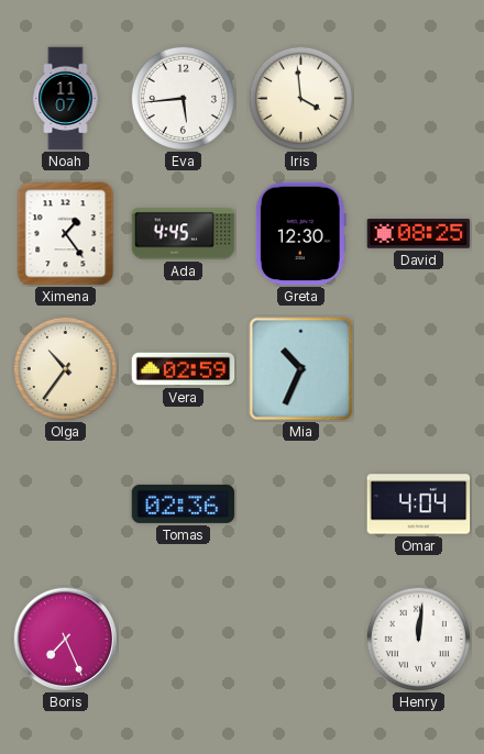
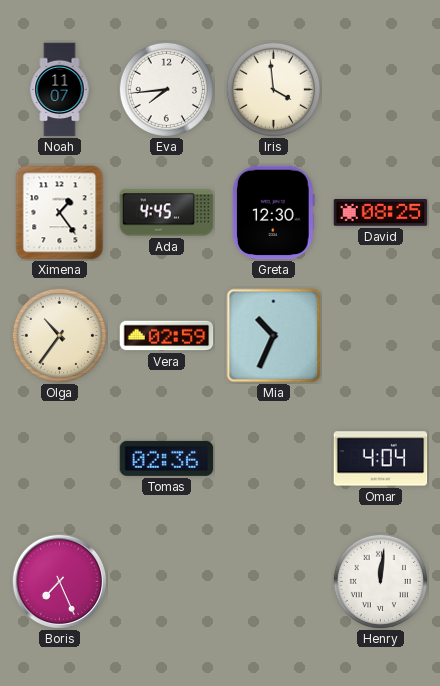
Eva: 5:44 -> 7:44
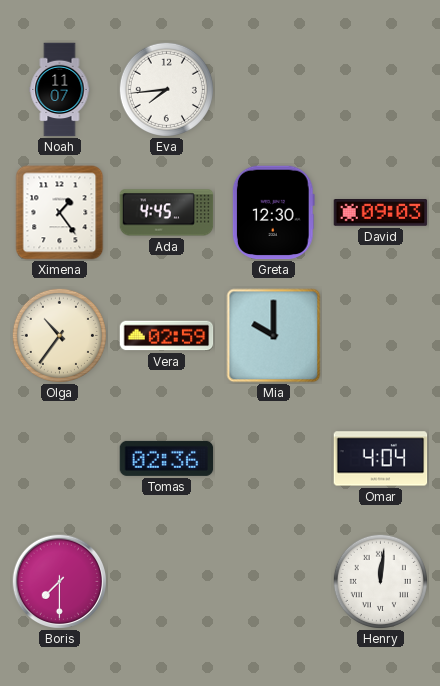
Iris: 3:59 -> none
David: 08:25 -> 09:03
Mia: 10:34 -> 10:00
Boris: 7:26 -> 7:30
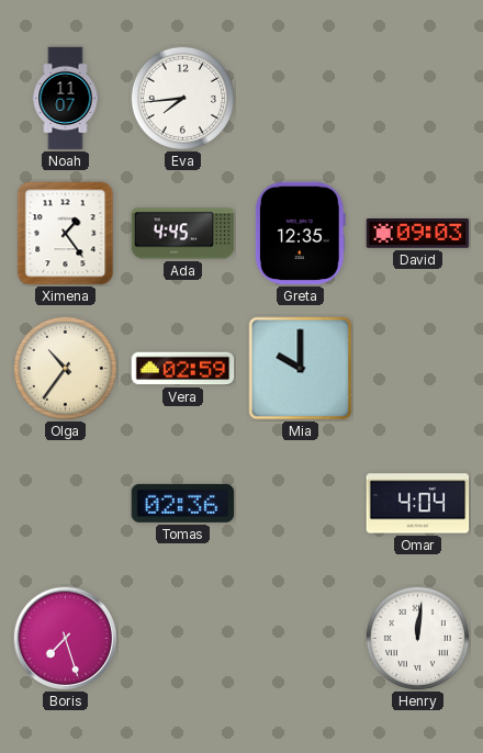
Greta: 12:30 -> 12:35
Boris: 7:30 -> 7:27
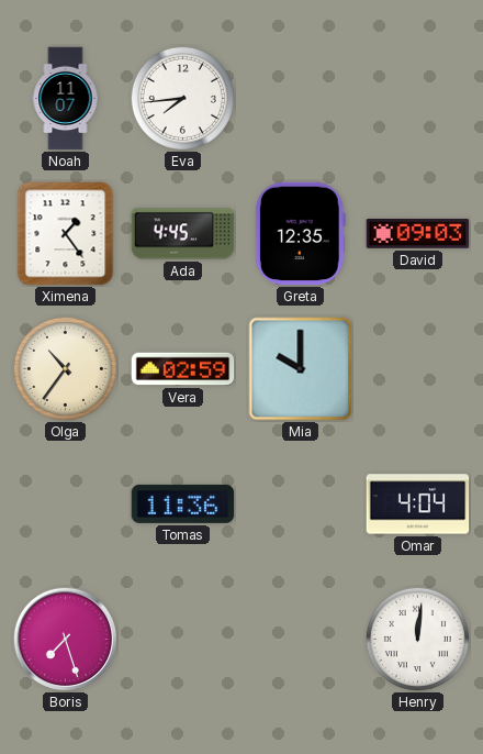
Tomas: 02:36 -> 11:36
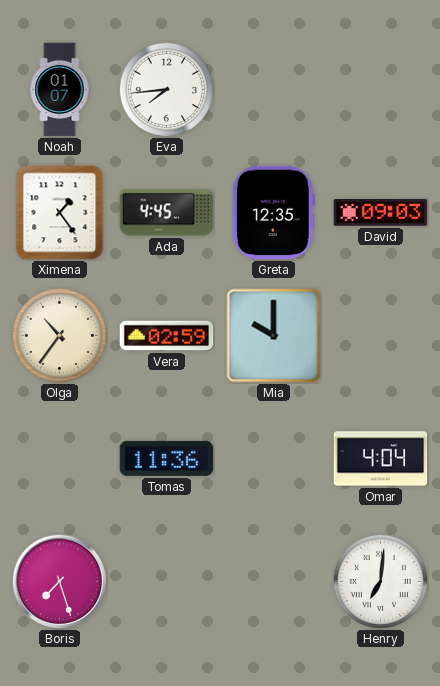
Noah: 11:07 -> 01:07
Henry: 12:01 -> 7:01
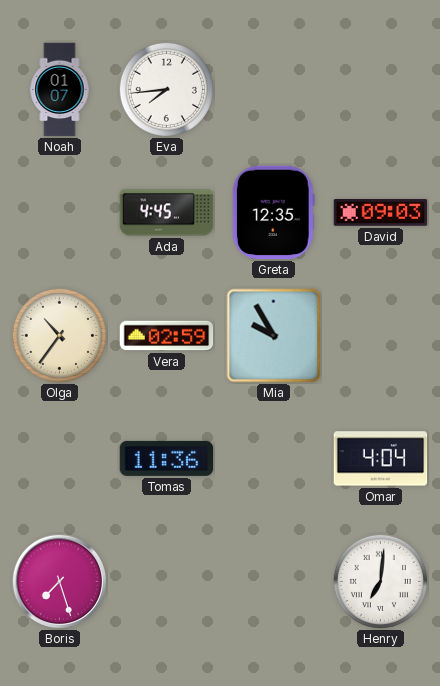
Ximena: 1:24 -> none
Mia: 10:00 -> 9:55
